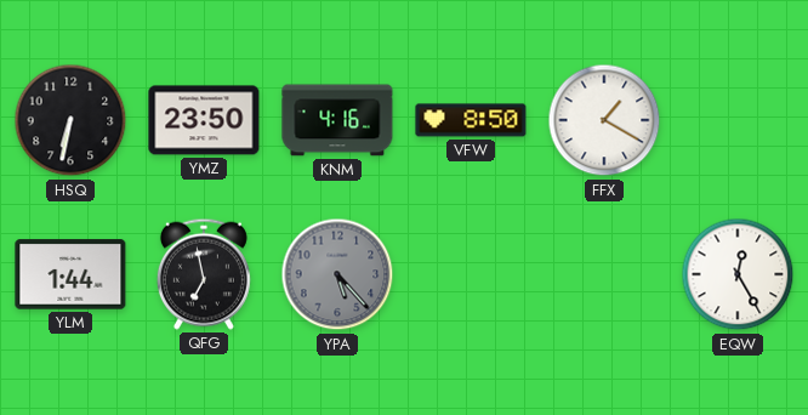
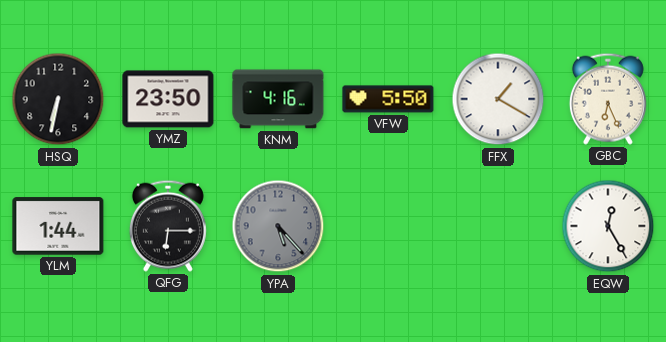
VFW: 8:50 -> 5:50
GBC: none -> 6:26
QFG: 6:58 -> 6:15
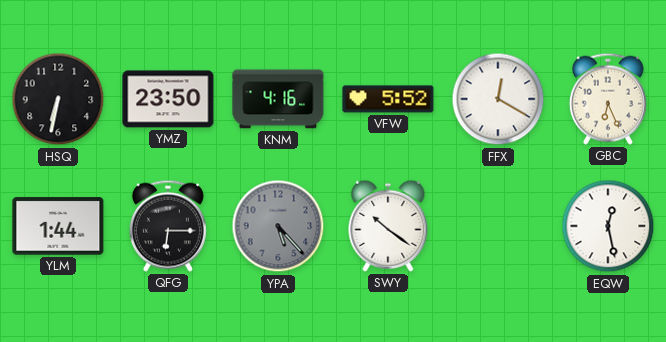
VFW: 5:50 -> 5:52
FFX: 1:20 -> 12:20
SWY: none -> 10:21
EQW: 12:25 -> 12:28
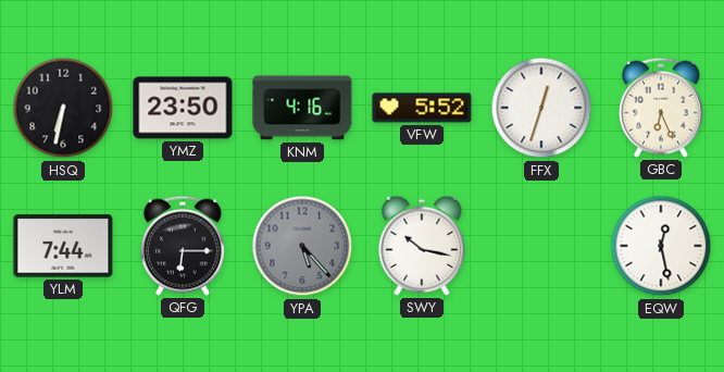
FFX: 12:20 -> 12:33
YLM: 1:44 -> 7:44
SWY: 10:21 -> 10:17
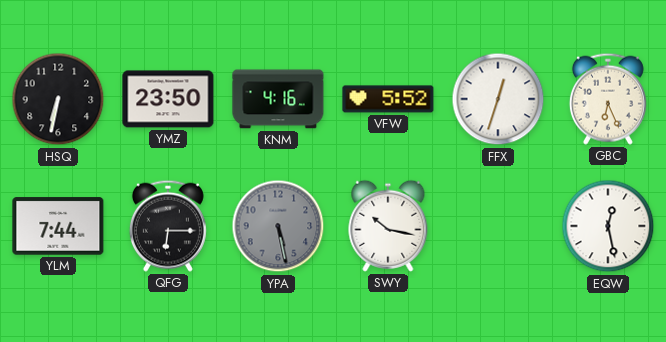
YPA: 5:23 -> 5:28
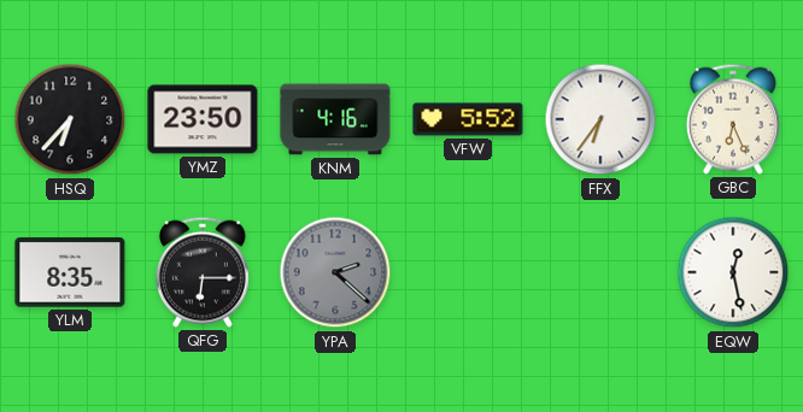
HSQ: 6:32 -> 6:37
FFX: 12:33 -> 6:36
YLM: 7:44 -> 8:35
YPA: 5:28 -> 2:22
SWY: 10:17 -> none
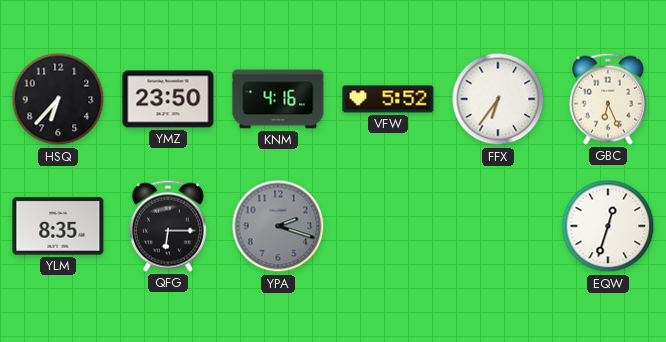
YPA: 2:22 -> 2:18
EQW: 12:28 -> 12:33
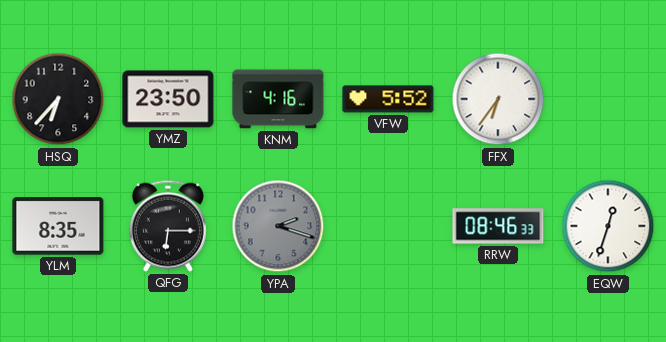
GBC: 6:26 -> none
RRW: none -> 08:46
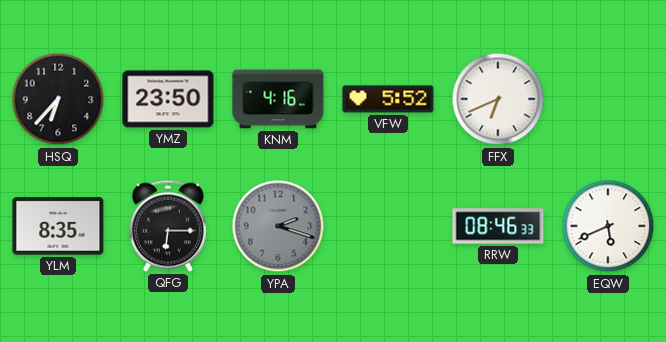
FFX: 6:36 -> 6:41
EQW: 12:33 -> 5:41
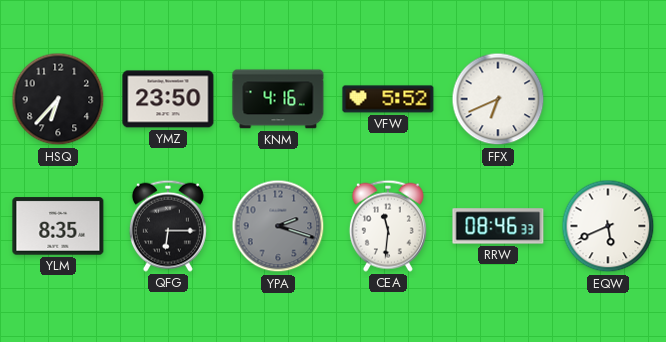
CEA: none -> 11:31
